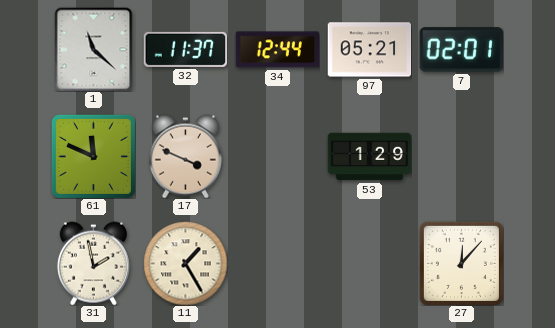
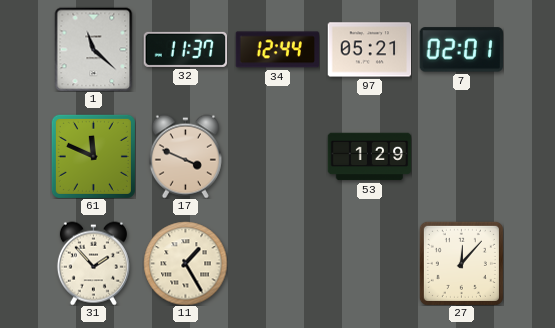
31: 1:58 -> 1:53
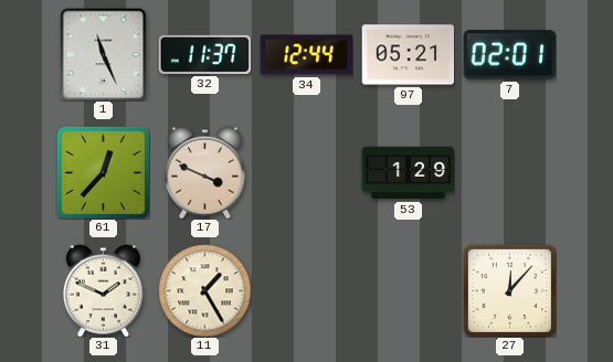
1: 11:22 -> 11:26
61: 11:49 -> 12:37
31: 1:53 -> 1:49
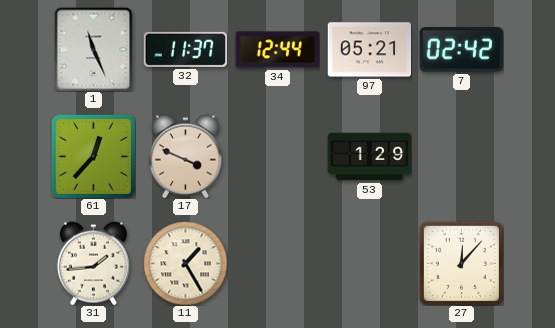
7: 02:01 -> 02:42
31: 1:49 -> 1:44
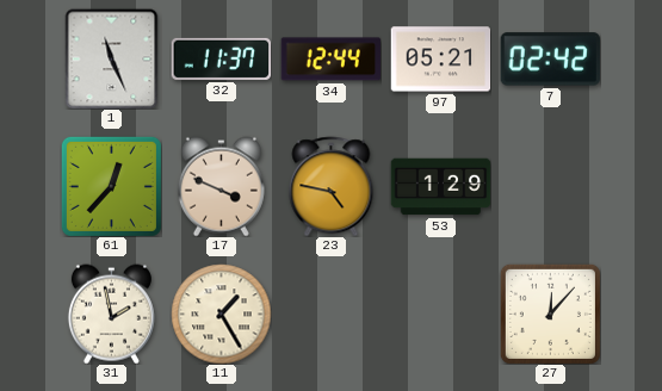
23: none -> 4:47
31: 1:44 -> 1:58
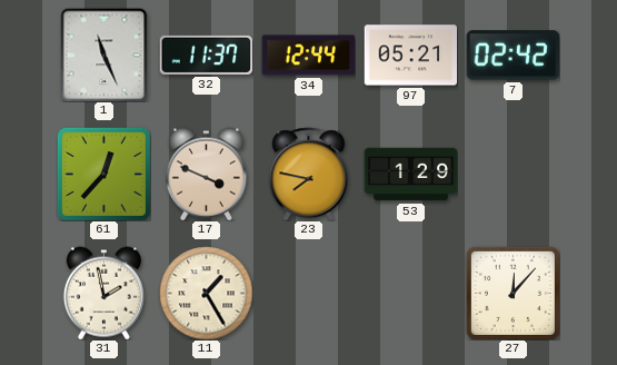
23: 4:47 -> 7:47
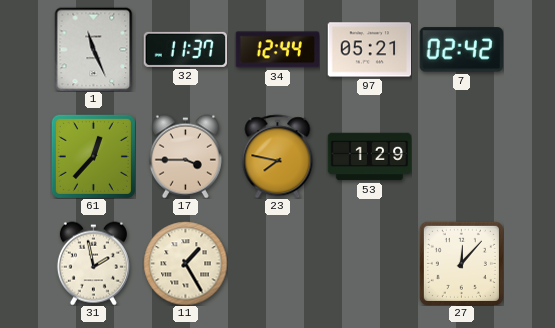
17: 3:49 -> 3:45
